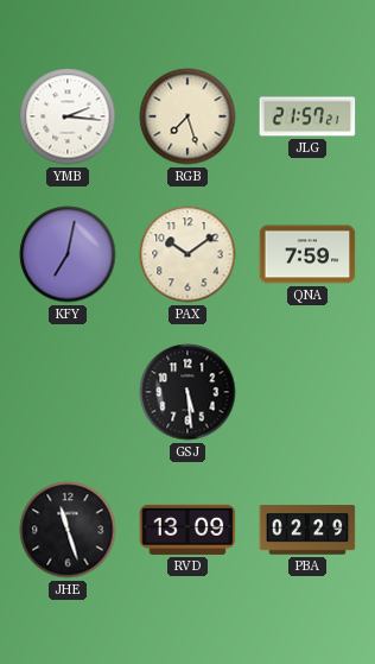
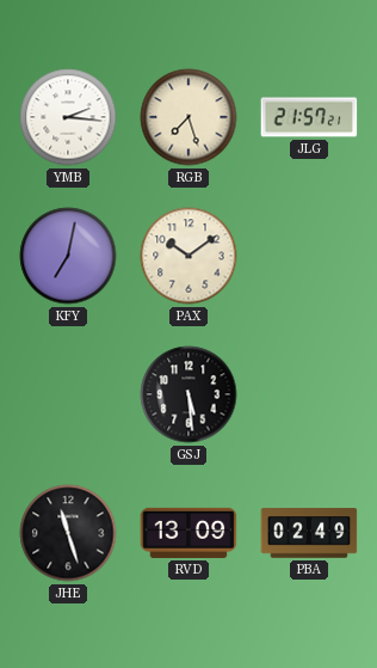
QNA: 7:59 -> none
PBA: 02:29 -> 02:49
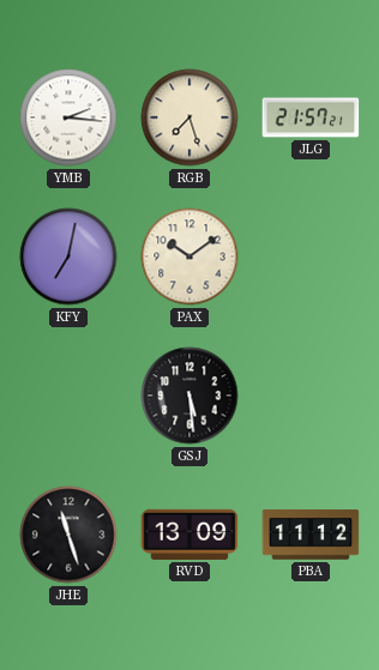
PBA: 02:49 -> 11:12
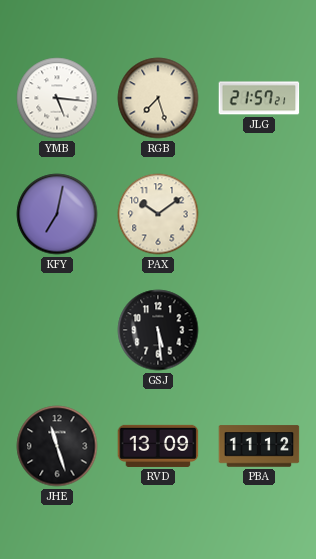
YMB: 2:16 -> 5:16
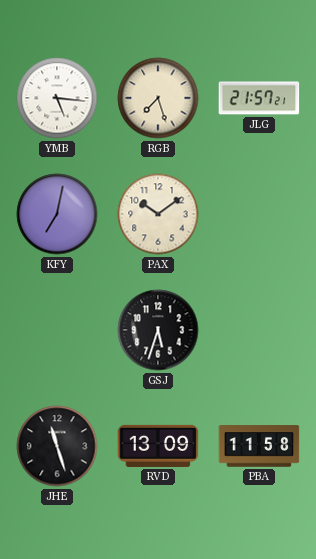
GSJ: 5:29 -> 5:33
PBA: 11:12 -> 11:58
